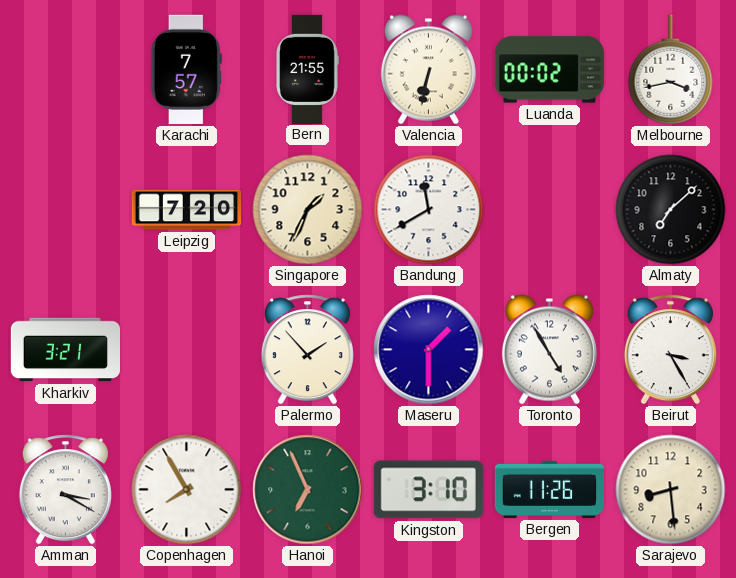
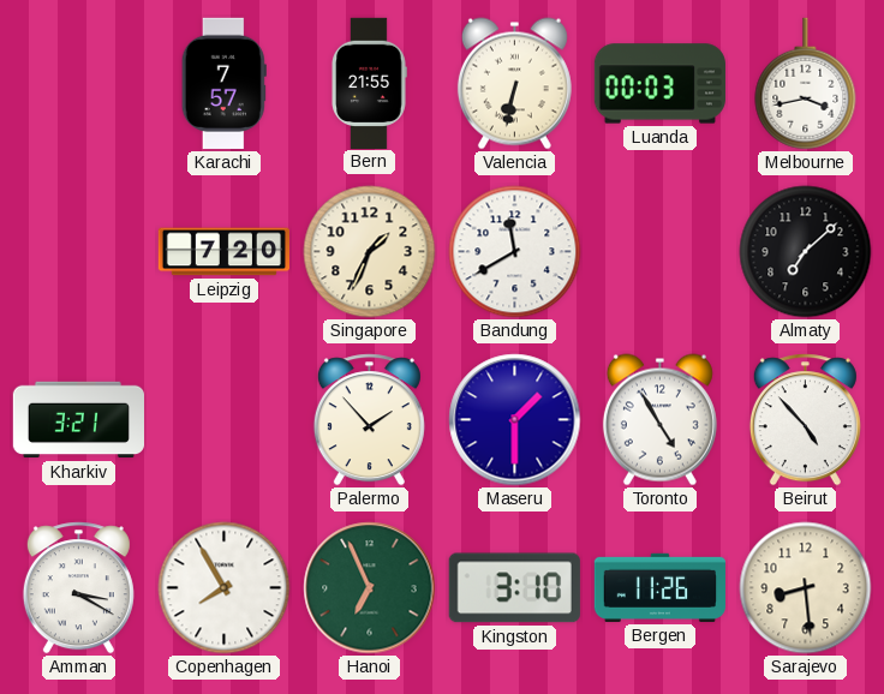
Luanda: 00:02 -> 00:03
Beirut: 3:25 -> 4:53
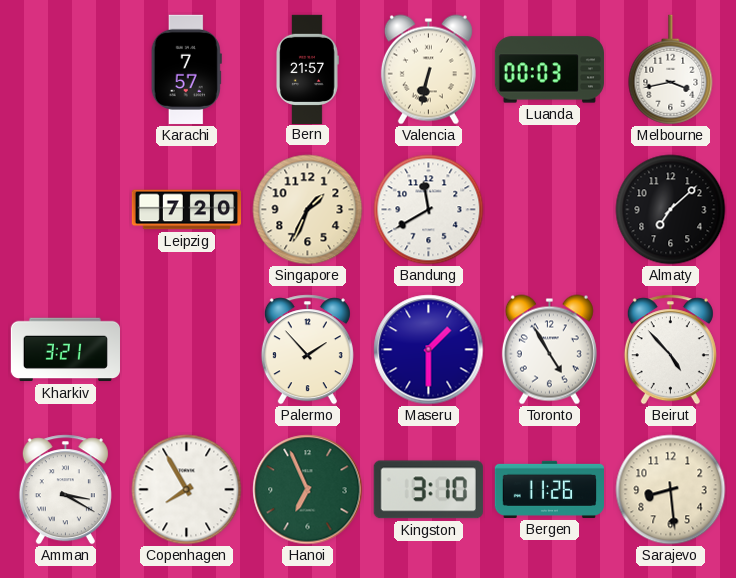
Bern: 21:55 -> 21:57
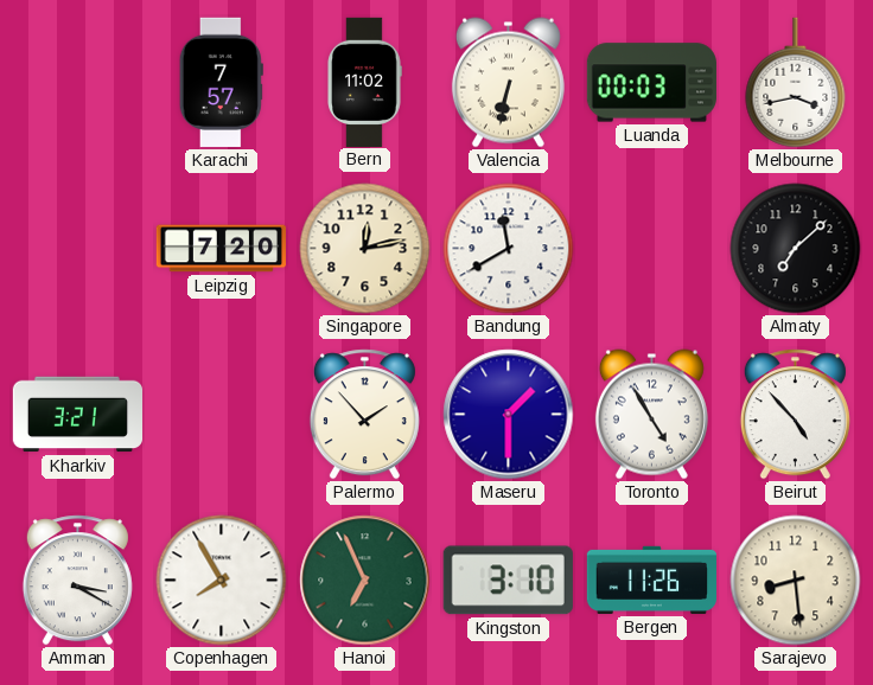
Bern: 21:57 -> 11:02
Singapore: 1:34 -> 12:13
